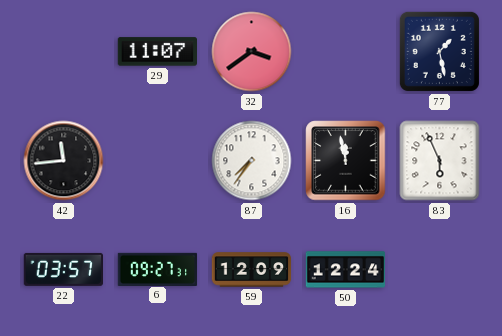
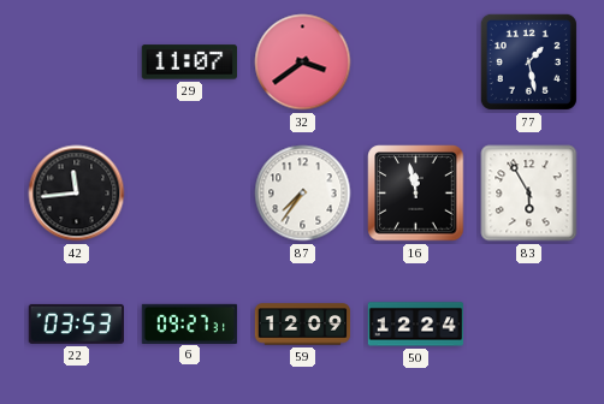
83: 5:56 -> 5:55
22: 03:57 -> 03:53
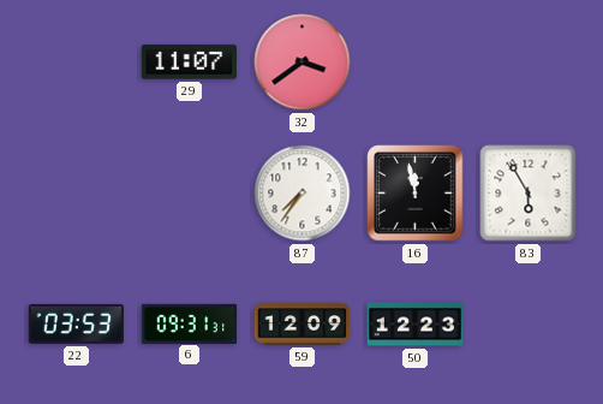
77: 1:28 -> none
42: 11:44 -> none
6: 09:27 -> 09:31
50: 12:24 -> 12:23
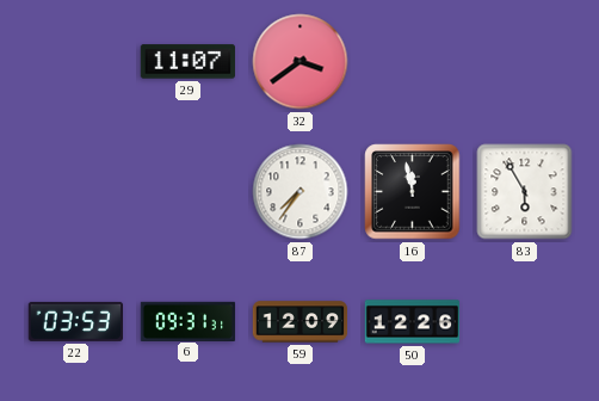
50: 12:23 -> 12:26
